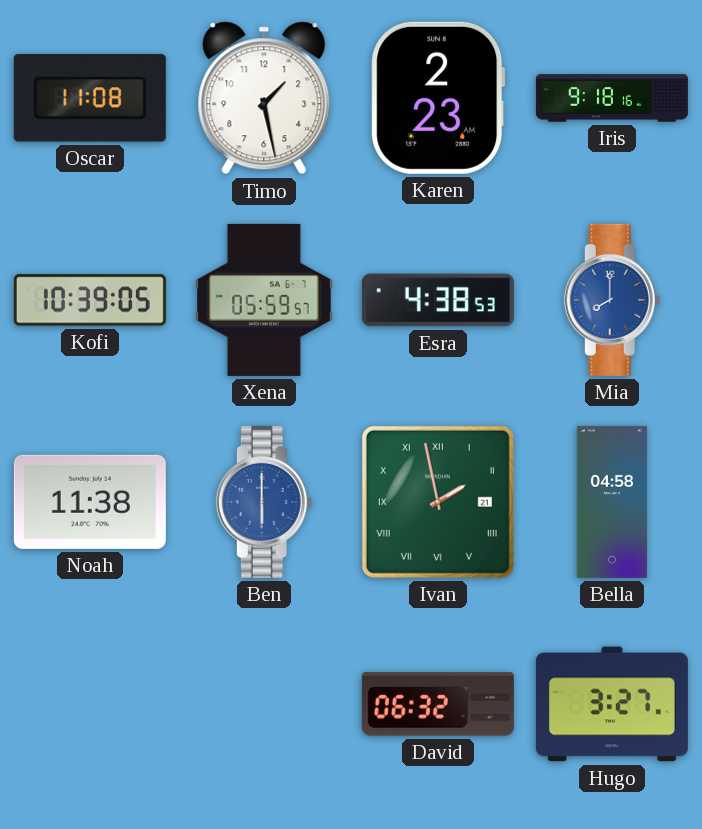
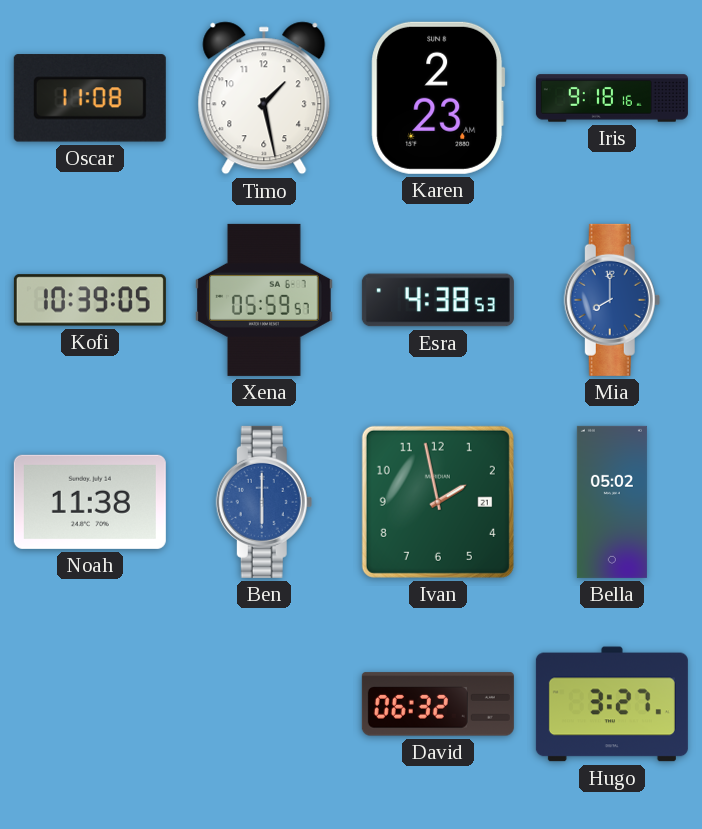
Ivan numerals: Roman -> Arabic
Bella: 04:58 -> 05:02
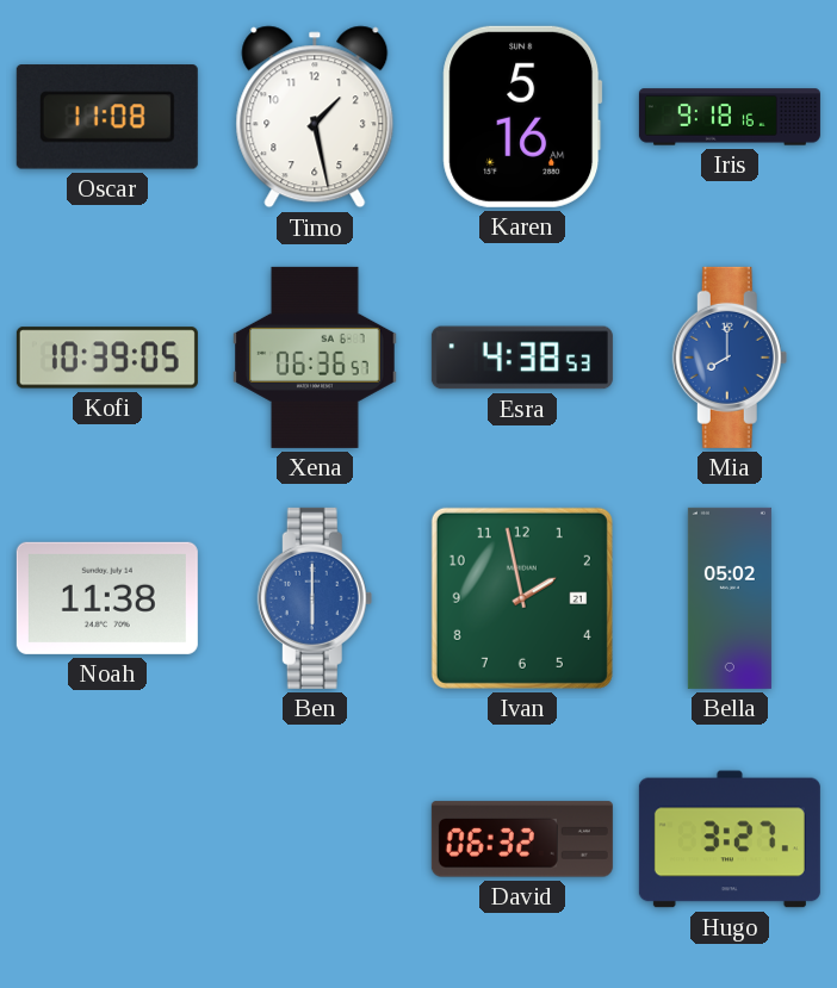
Karen: 2:23 -> 5:16
Xena: 05:59 -> 06:36
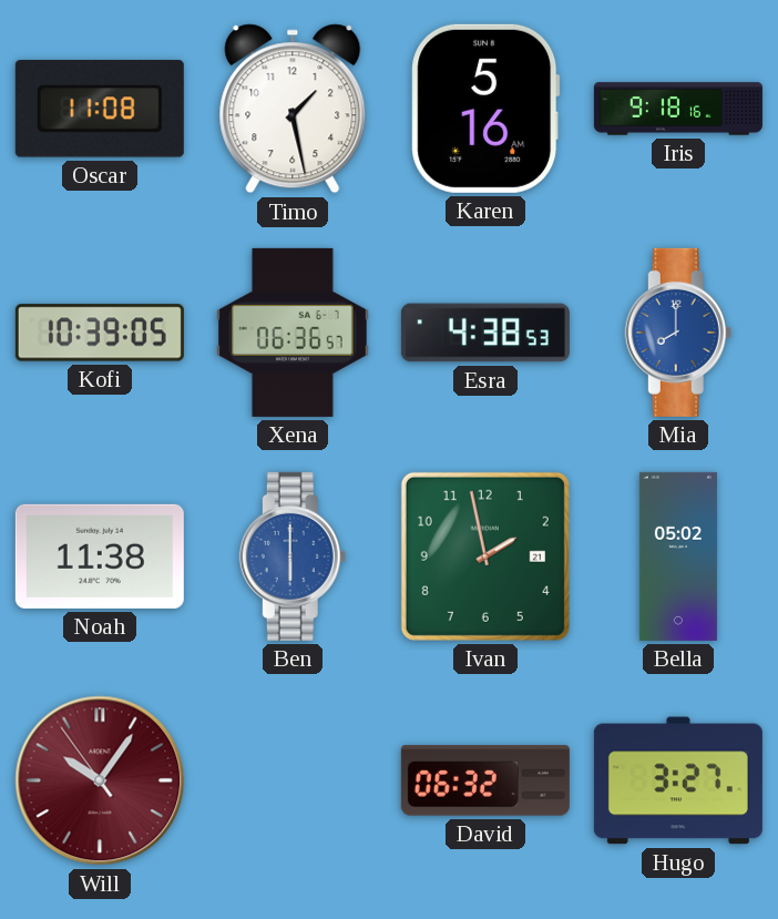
Will: none -> 10:05
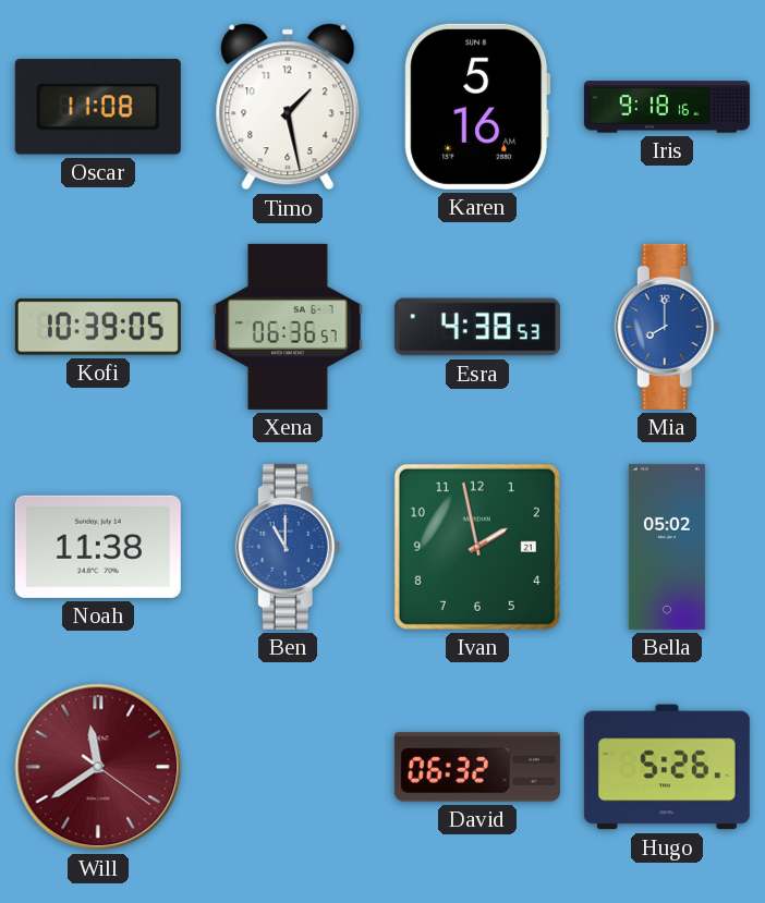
Ben: 6:00 -> 11:00
Will: 10:05 -> 11:39
Hugo: 3:27 -> 5:26
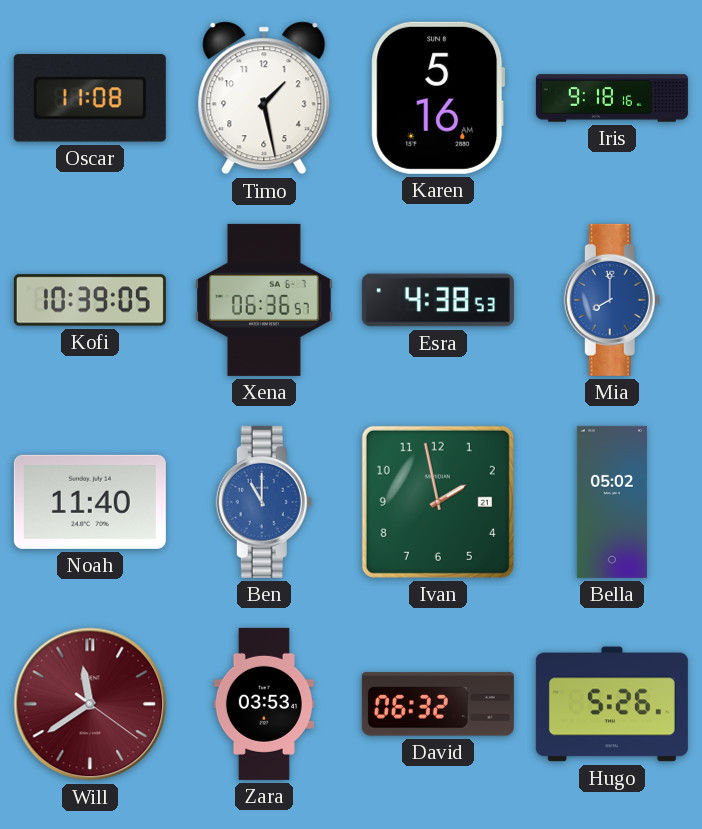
Noah: 11:38 -> 11:40
Zara: none -> 03:53
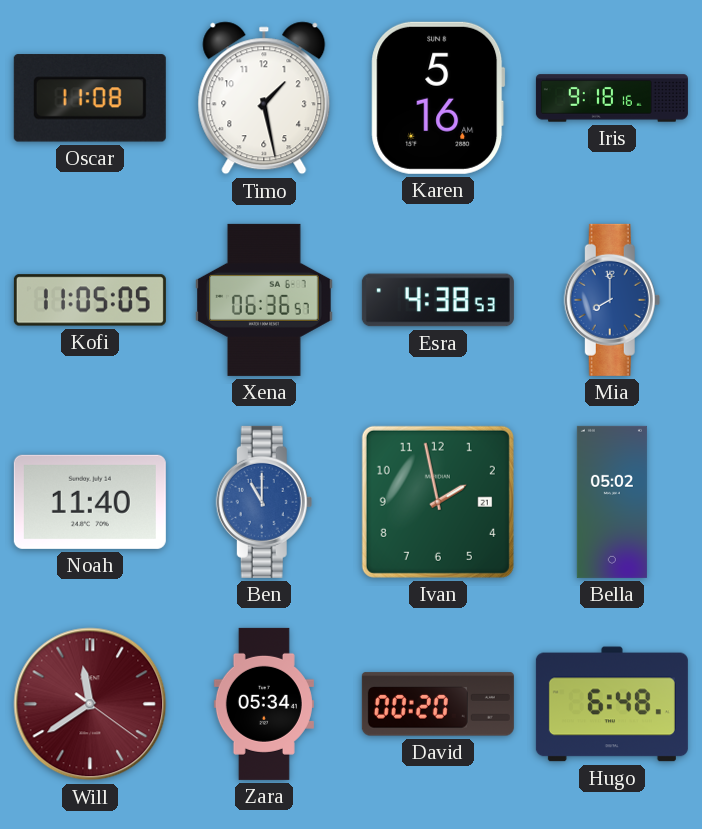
Kofi: 10:39 -> 11:05
Zara: 03:53 -> 05:34
David: 06:32 -> 00:20
Hugo: 5:26 -> 6:48
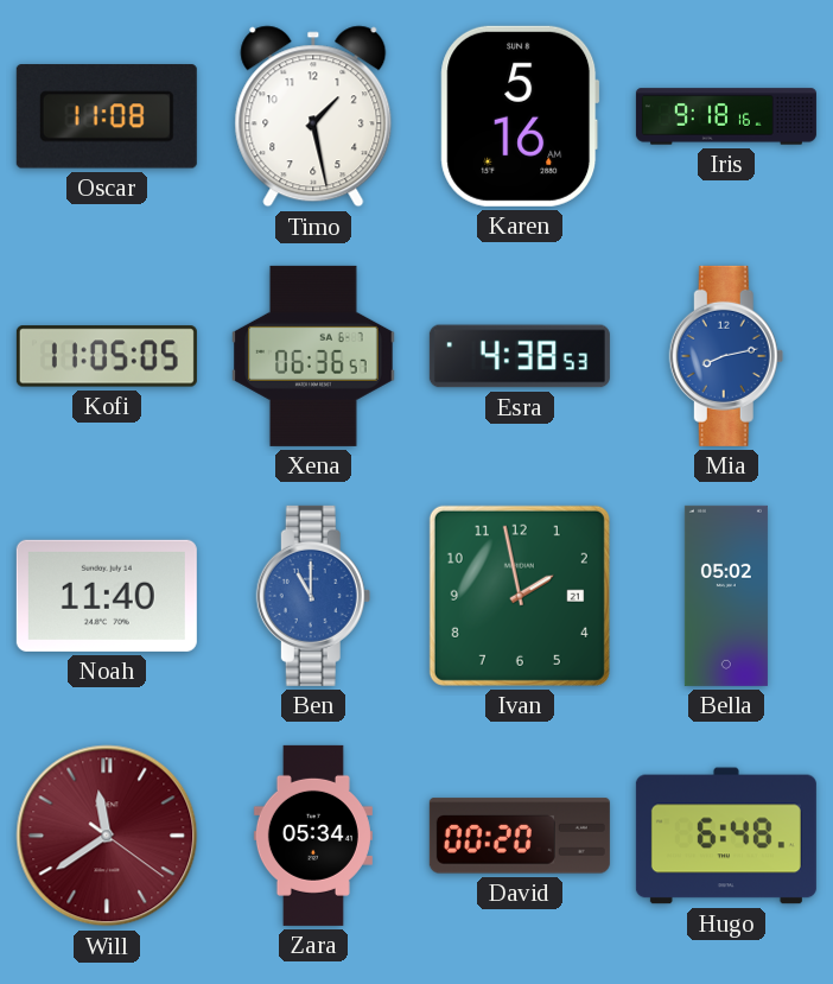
Mia: 8:00 -> 8:13
